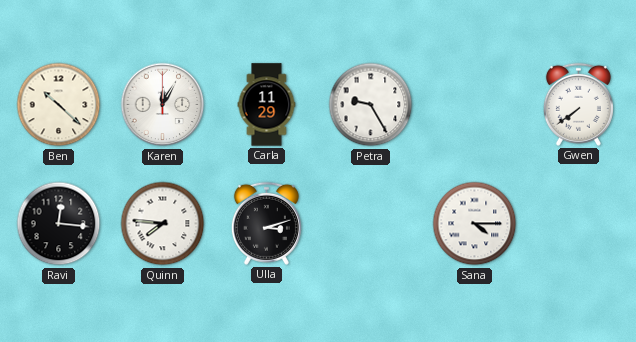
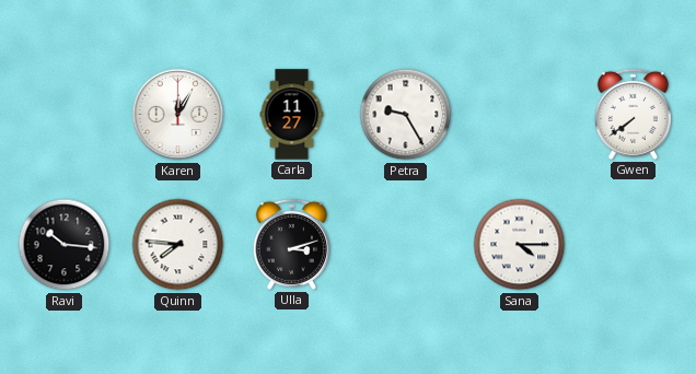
Ben: 10:22 -> none
Carla: 11:29 -> 11:27
Ravi: 12:16 -> 10:16
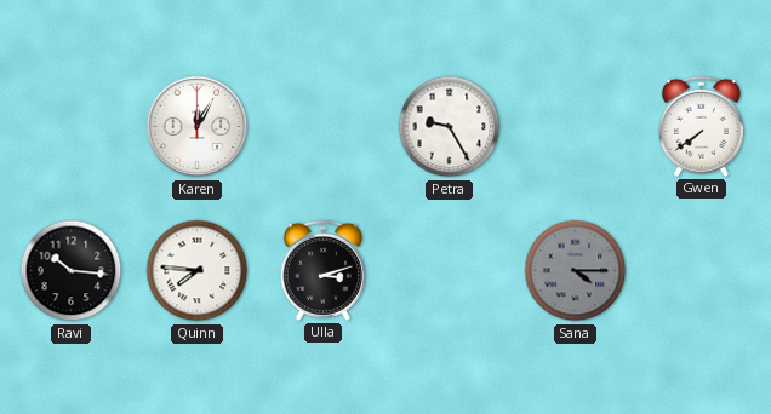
Carla: 11:27 -> none
Sana dial: white -> grey
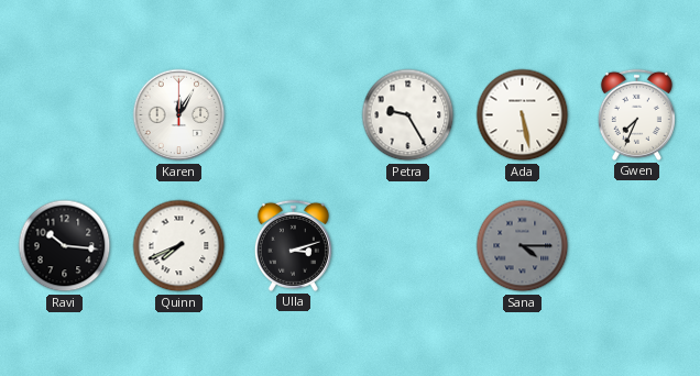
Ada: none -> 5:28
Gwen: 7:39 -> 7:34
Quinn: 7:46 -> 7:41
